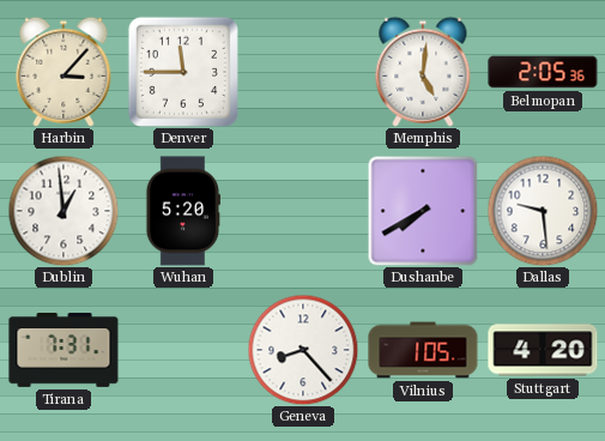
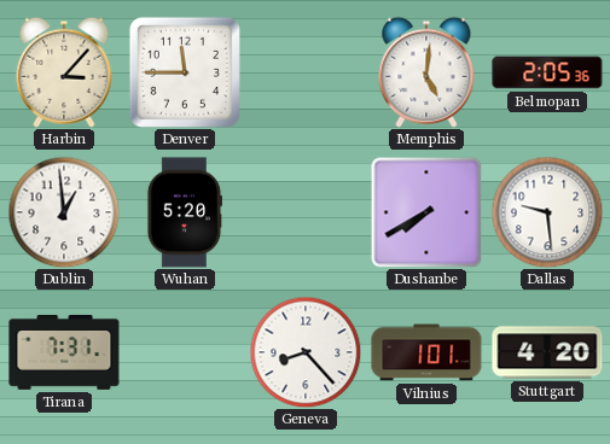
Vilnius: 1:05 -> 1:01
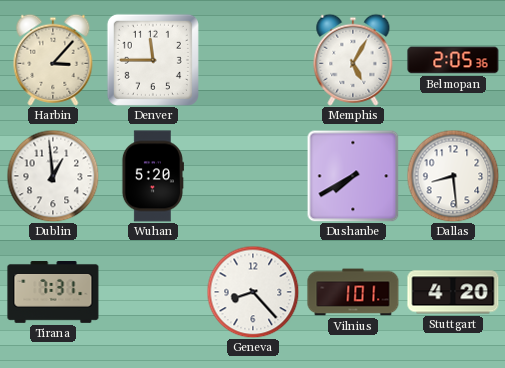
Memphis: 5:01 -> 5:05
Dallas: 9:29 -> 8:29
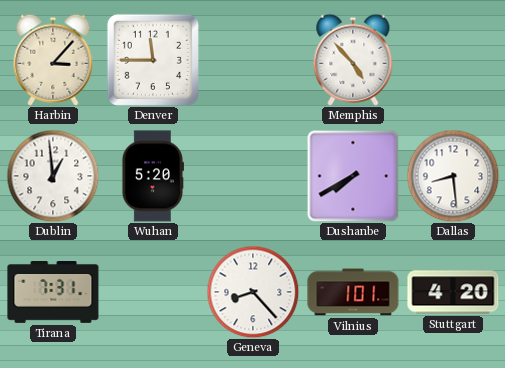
Memphis: 5:05 -> 4:53
Belmopan: 2:05 -> none
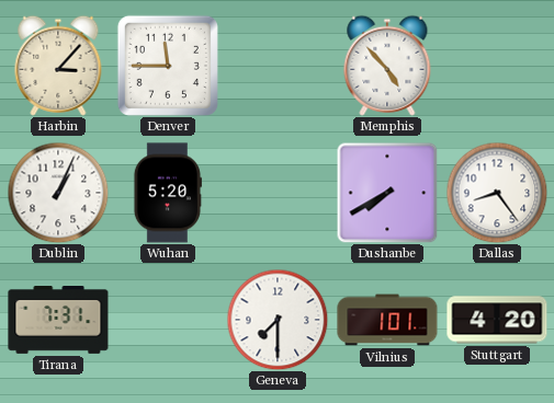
Dublin: 12:59 -> 1:04
Dallas: 8:29 -> 8:24
Geneva: 8:23 -> 7:30
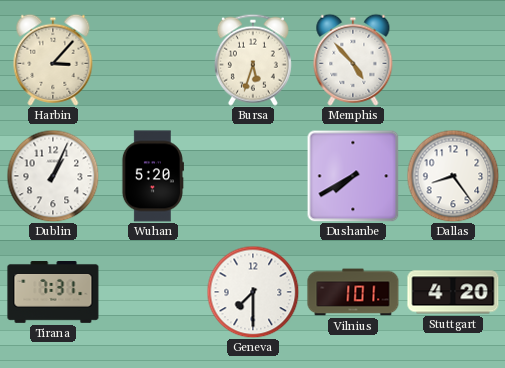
Denver: 11:45 -> none
Bursa: none -> 5:33
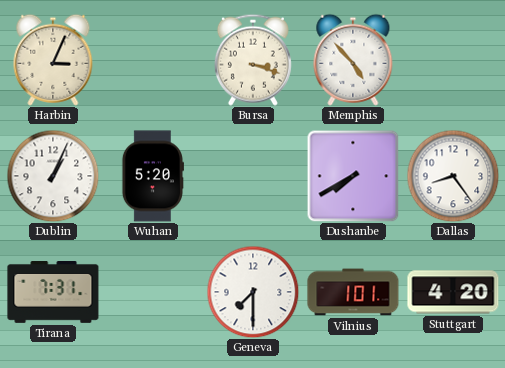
Harbin: 3:07 -> 3:04
Bursa: 5:33 -> 3:18
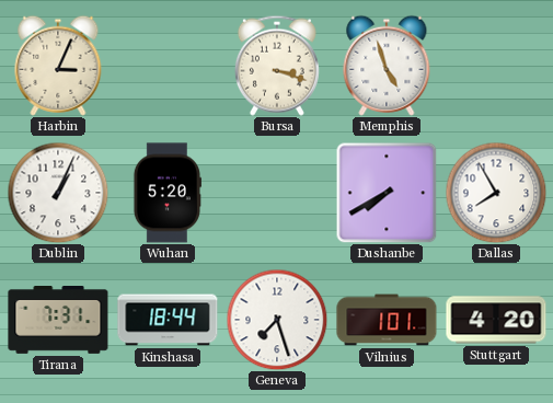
Memphis: 4:53 -> 4:57
Dallas: 8:24 -> 7:55
Kinshasa: none -> 18:44
Geneva: 7:30 -> 7:27
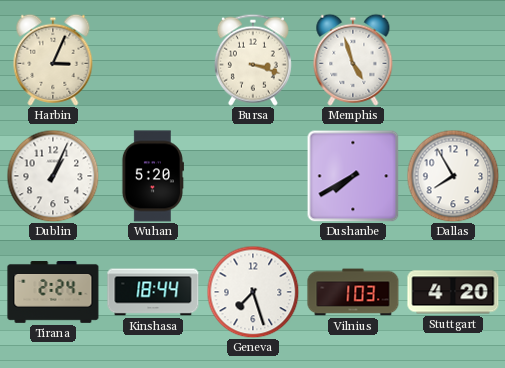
Tirana: 7:31 -> 2:24
Vilnius: 1:01 -> 1:03
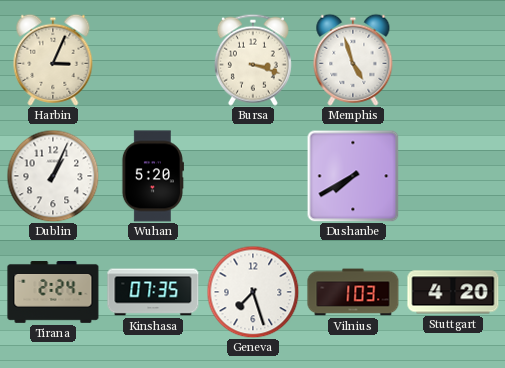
Dallas: 7:55 -> none
Kinshasa: 18:44 -> 07:35
